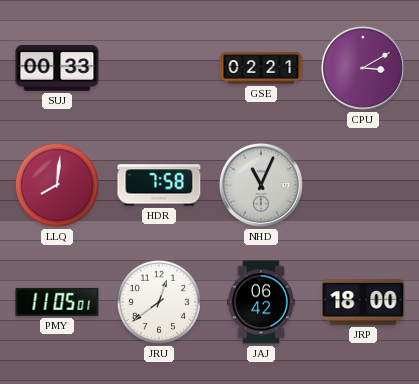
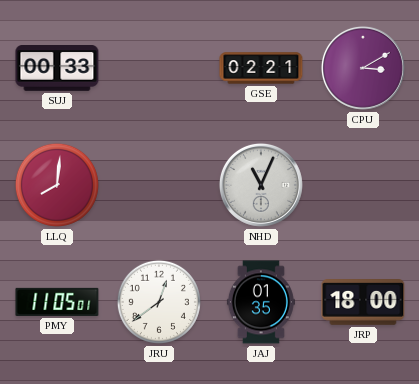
HDR: 7:58 -> none
JAJ: 06:42 -> 01:35
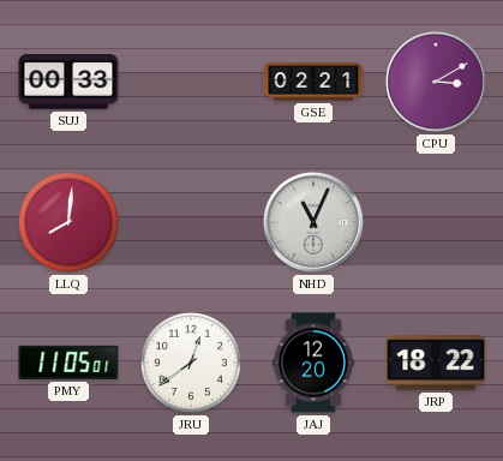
JAJ: 01:35 -> 12:20
JRP: 18:00 -> 18:22
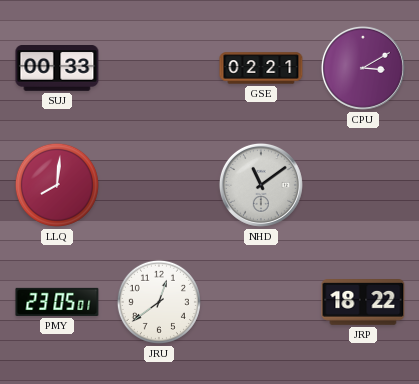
NHD: 11:04 -> 11:09
PMY: 11:05 -> 23:05
JAJ: 12:20 -> none
